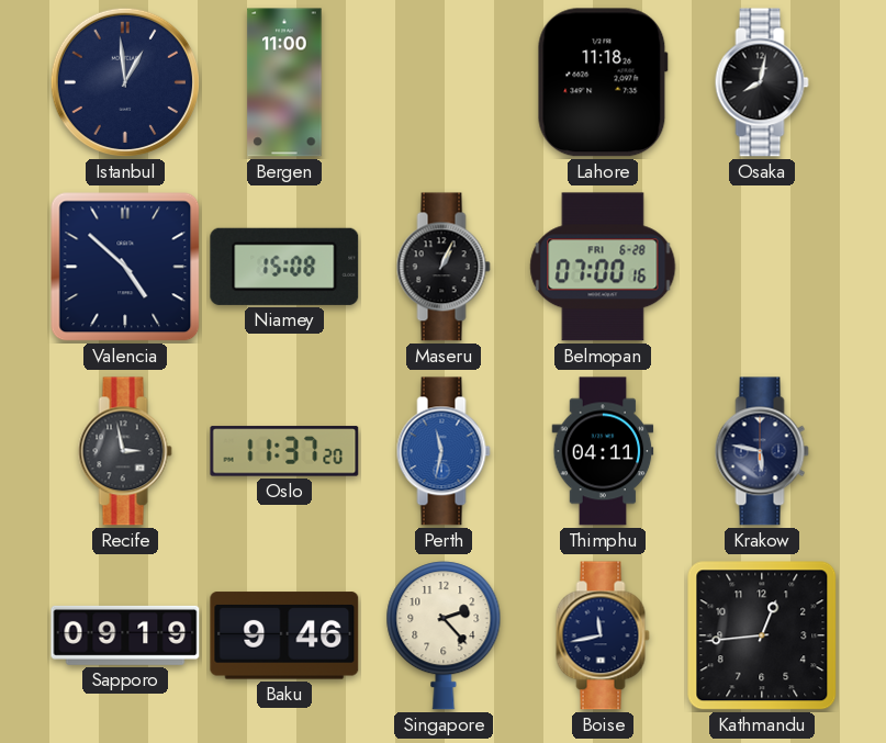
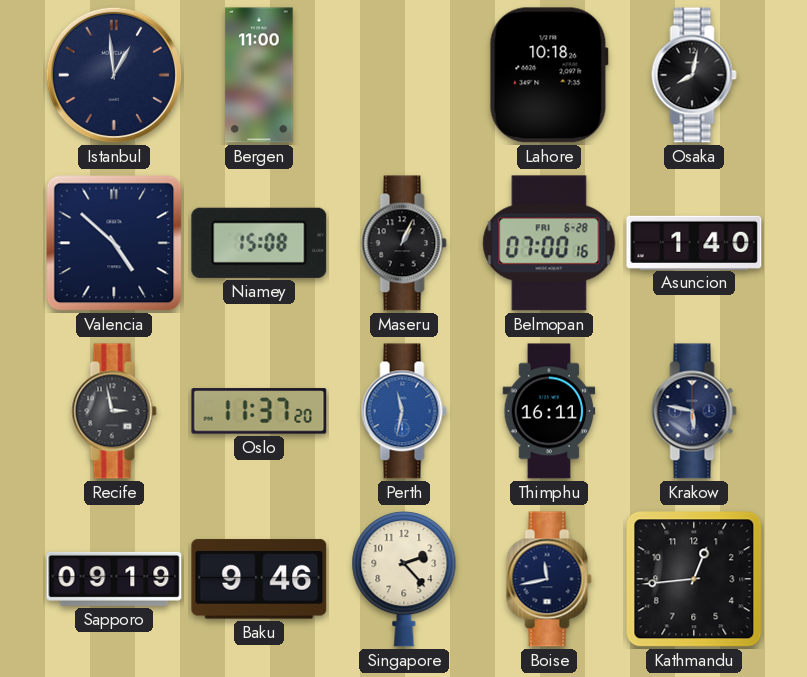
Lahore: 11:18 -> 10:18
Asuncion: none -> 1:40
Thimphu: 04:11 -> 16:11
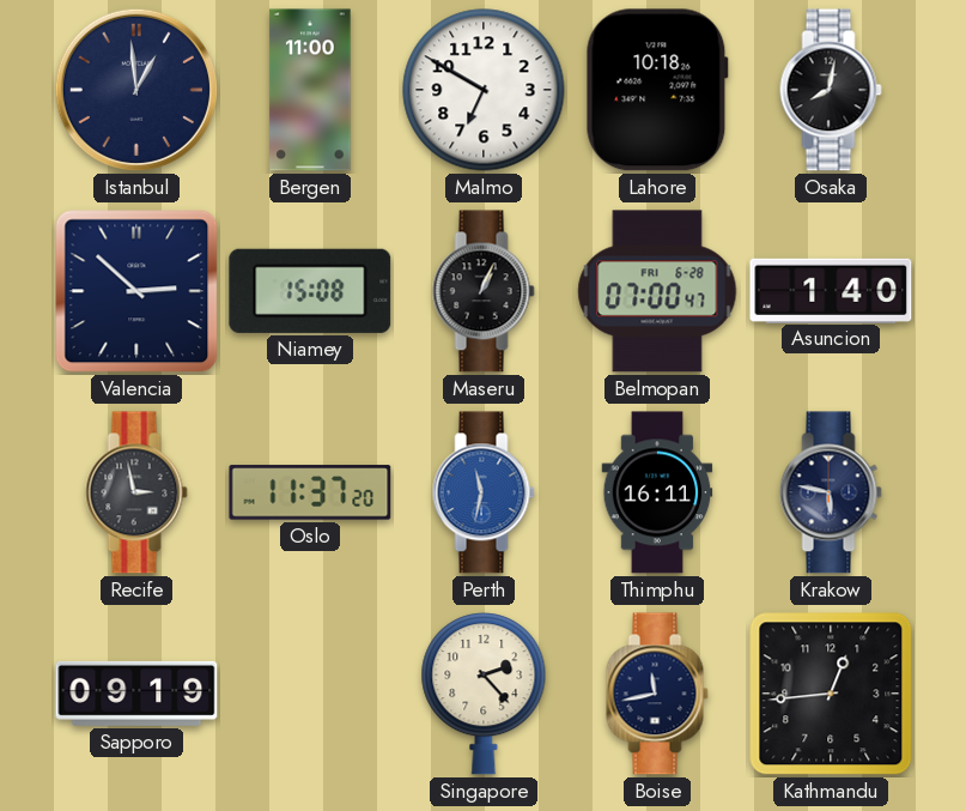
Malmo: none -> 6:50
Valencia: 4:52 -> 2:52
Belmopan: 07:00:16 -> 07:00:47
Baku: 9:46 -> none
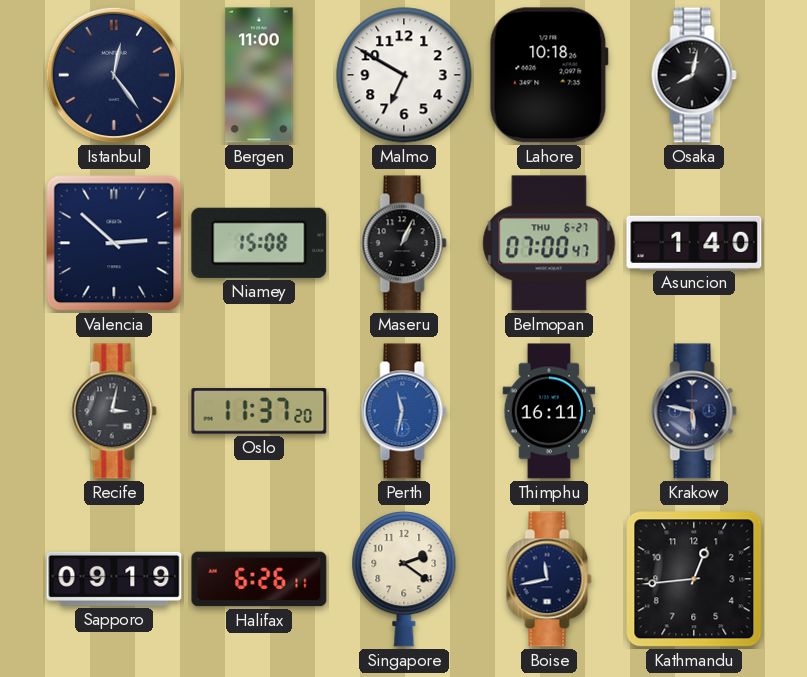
Istanbul: 12:59 -> 12:24
Belmopan date: FRI 6-28 -> THU 6-27
Recife: 2:58 -> 3:02
Halifax: none -> 6:26
Singapore: 2:23 -> 2:21
